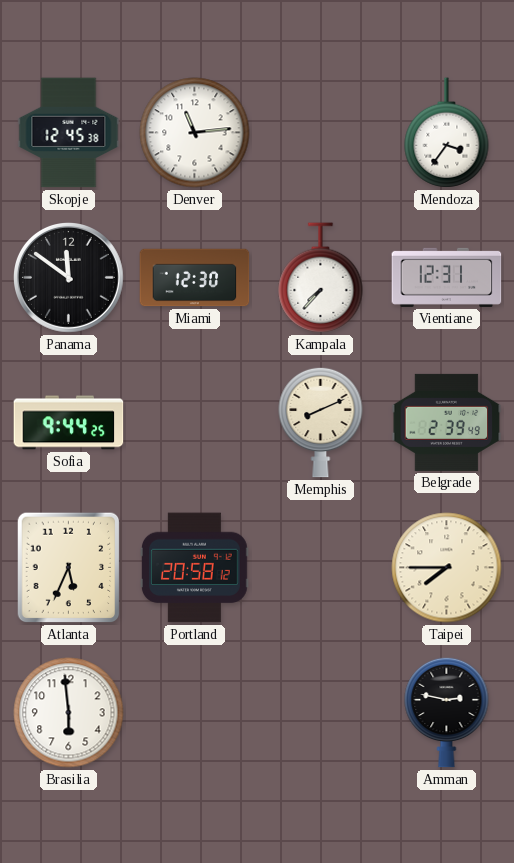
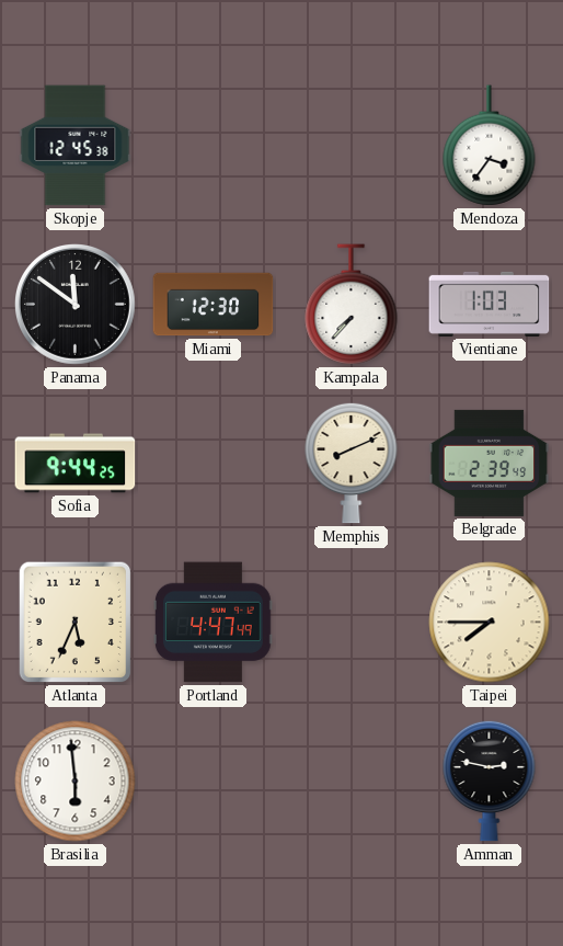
Denver: 11:14 -> none
Vientiane: 12:31 -> 1:03
Portland: 20:58 -> 4:47
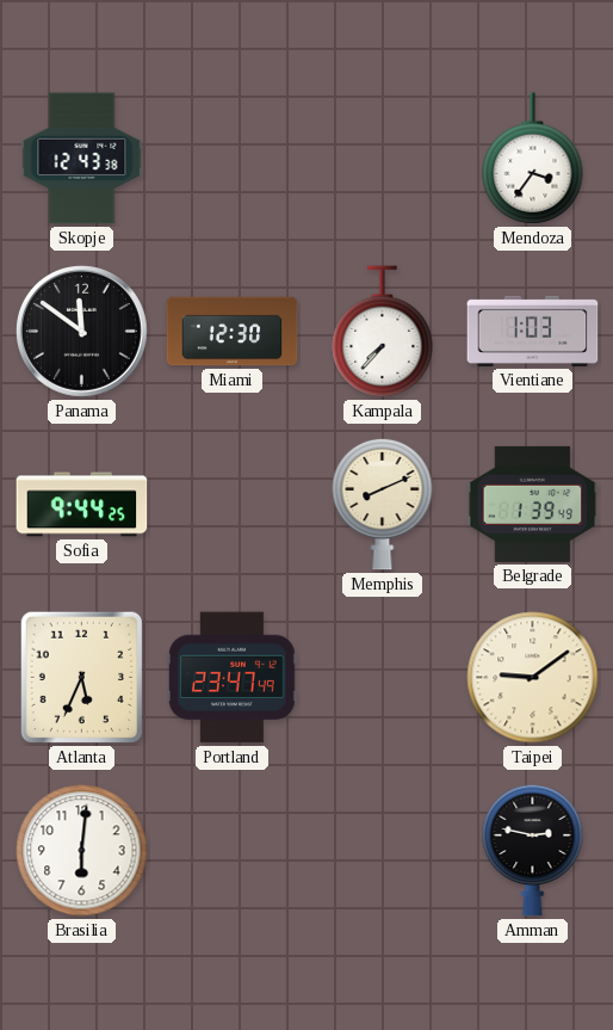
Skopje: 12:45 -> 12:43
Belgrade: 2:39 -> 1:39
Portland: 4:47 -> 23:47
Taipei: 7:45 -> 9:09
Brasilia: 5:59 -> 6:01
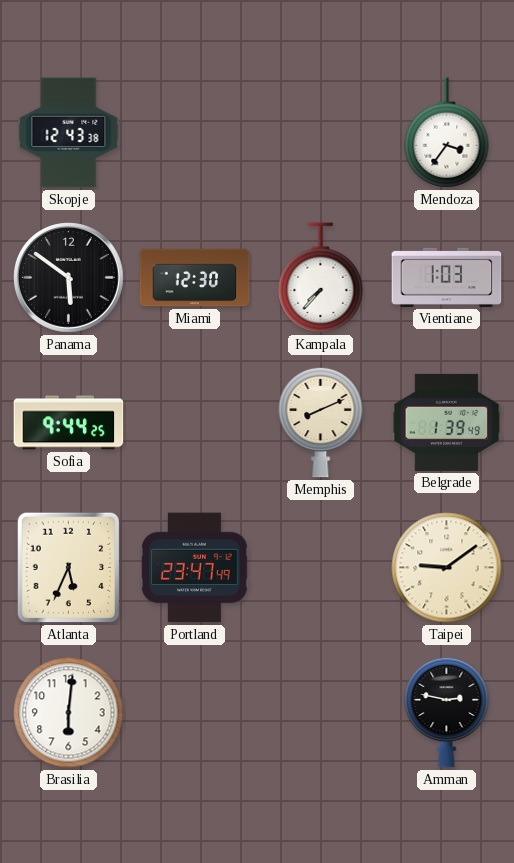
Panama: 11:51 -> 5:51
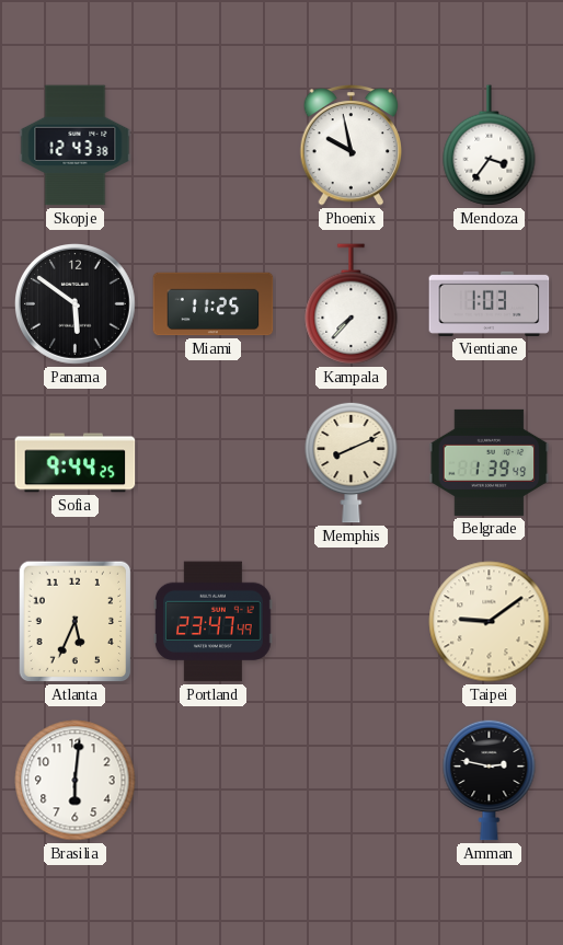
Phoenix: none -> 9:58
Miami: 12:30 -> 11:25
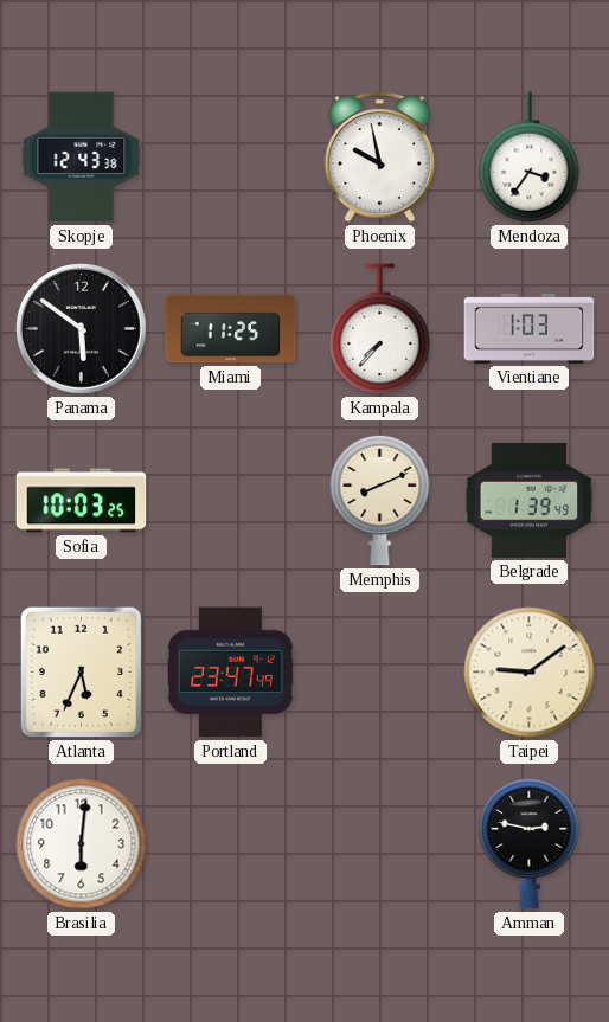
Sofia: 9:44 -> 10:03
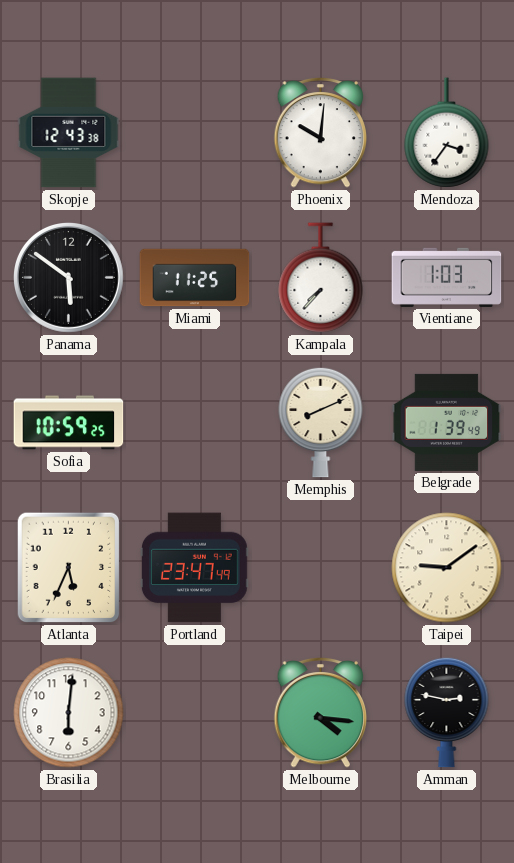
Phoenix: 9:58 -> 10:01
Sofia: 10:03 -> 10:59
Melbourne: none -> 4:16
